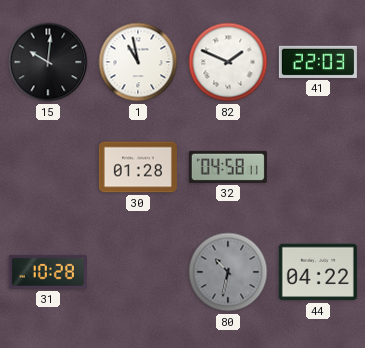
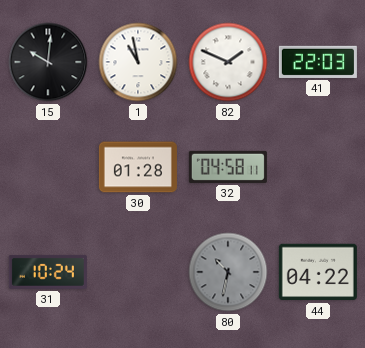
31: 10:28 -> 10:24
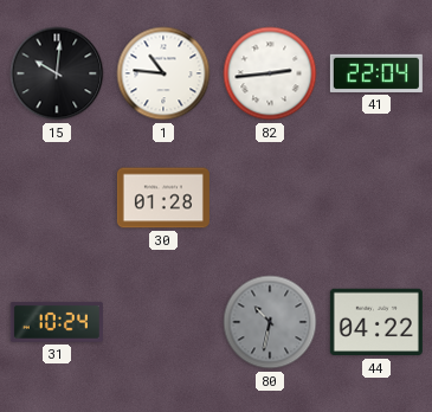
1: 10:58 -> 10:46
82: 1:49 -> 2:44
41: 22:03 -> 22:04
32: 04:58 -> none
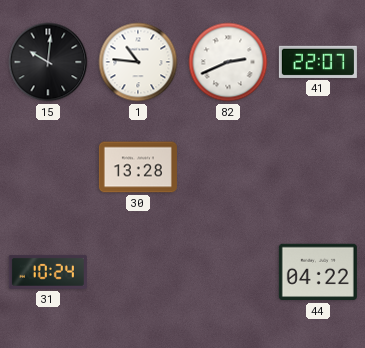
82: 2:44 -> 2:41
41: 22:04 -> 22:07
30: 01:28 -> 13:28
80: 10:32 -> none
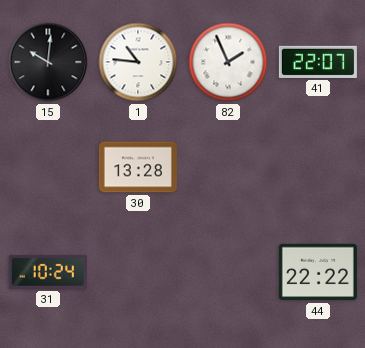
82: 2:41 -> 1:56
44: 04:22 -> 22:22
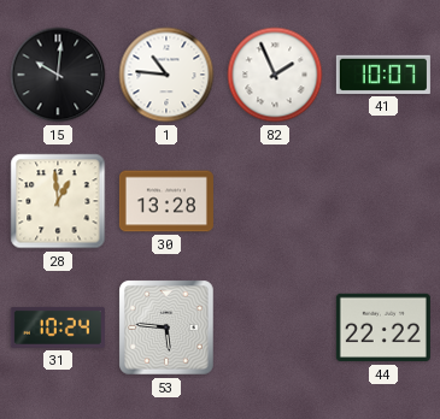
41: 22:07 -> 10:07
28: none -> 12:59
53: none -> 5:46
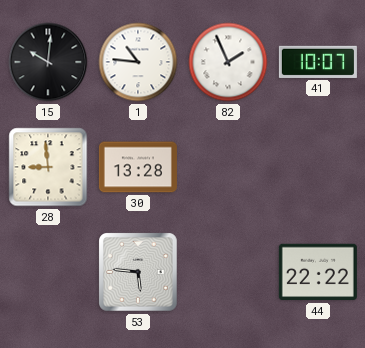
28: 12:59 -> 8:59
31: 10:24 -> none
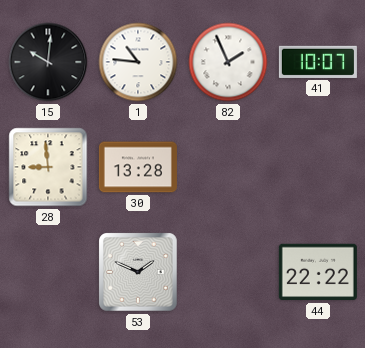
53: 5:46 -> 1:49
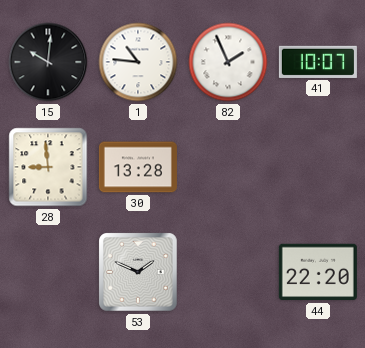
44: 22:22 -> 22:20
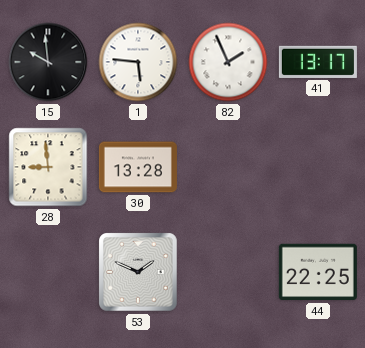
15: 10:01 -> 9:59
1: 10:46 -> 5:46
41: 10:07 -> 13:17
44: 22:20 -> 22:25
